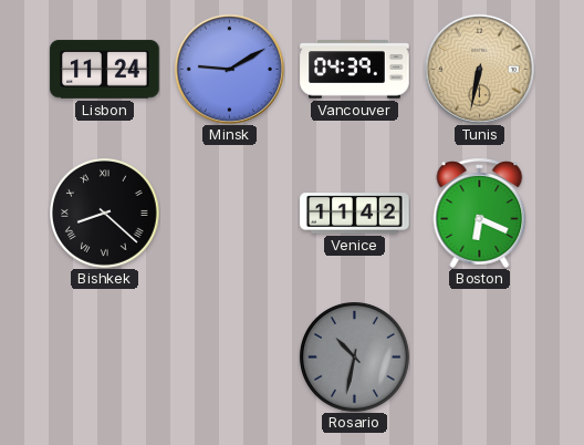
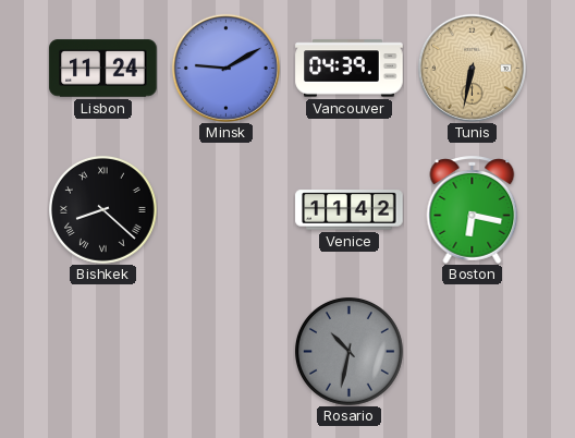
Boston: 6:19 -> 6:17
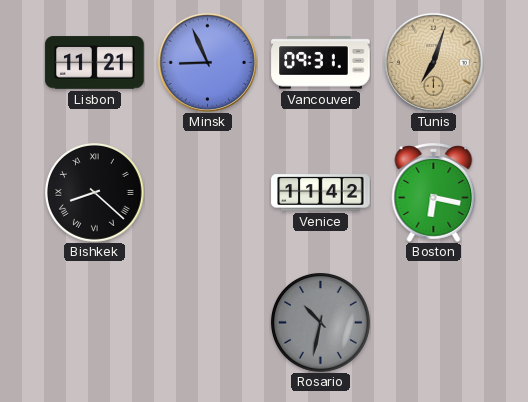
Lisbon: 11:24 -> 11:21
Minsk: 9:10 -> 8:56
Vancouver: 04:39 -> 09:31
Tunis: 6:32 -> 7:03
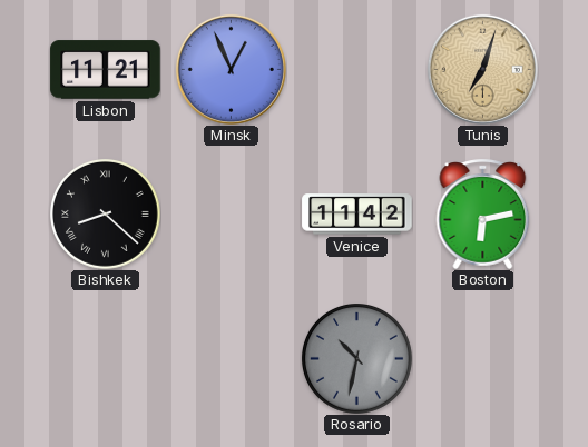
Minsk: 8:56 -> 12:56
Vancouver: 09:31 -> none
Boston: 6:17 -> 6:13
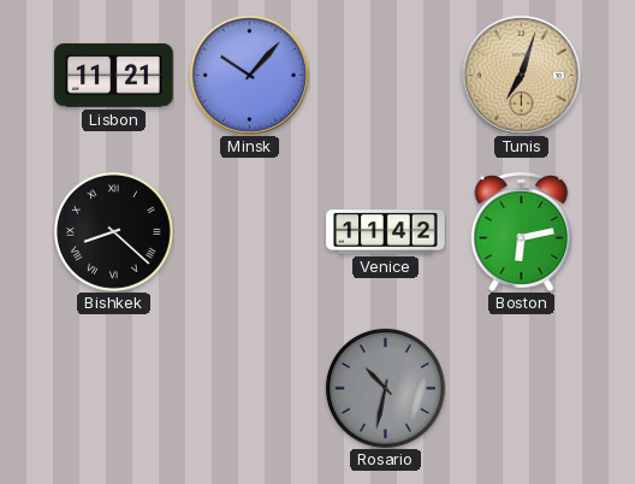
Minsk: 12:56 -> 10:07
